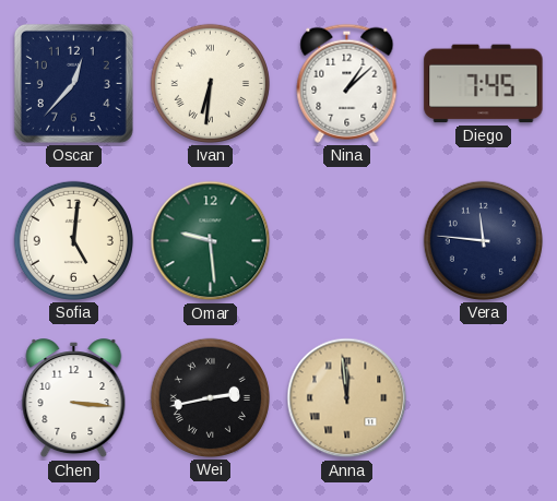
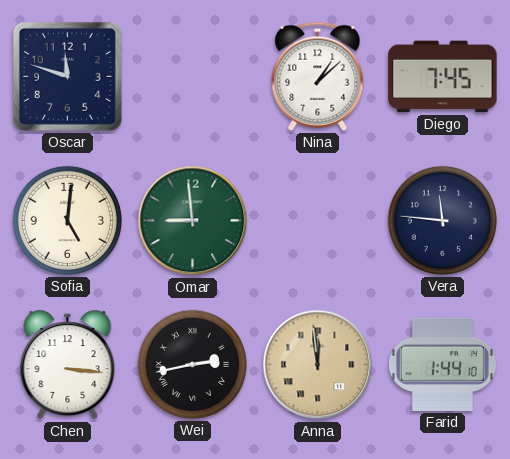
Oscar: 12:37 -> 11:48
Ivan: 6:31 -> none
Omar: 9:29 -> 8:59
Farid: none -> 1:44
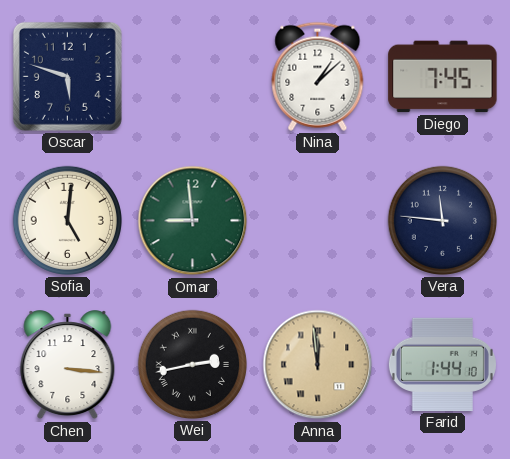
Oscar: 11:48 -> 5:48
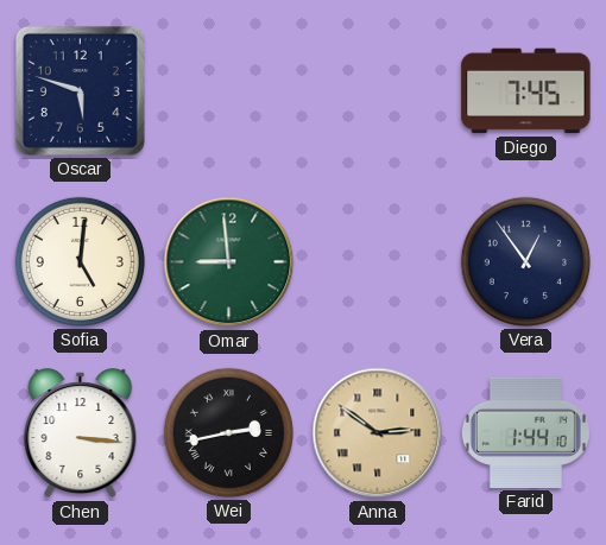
Nina: 1:08 -> none
Vera: 11:46 -> 12:54
Anna: 11:59 -> 2:51
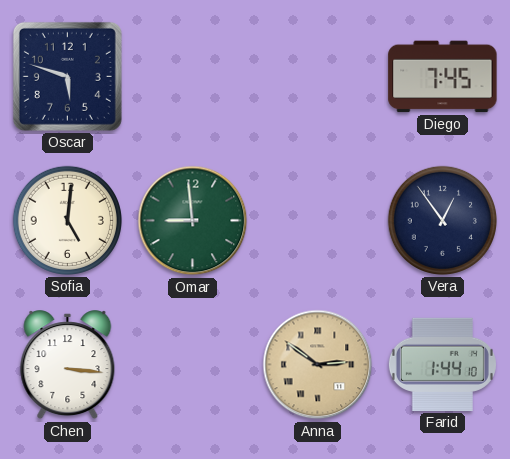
Wei: 2:43 -> none
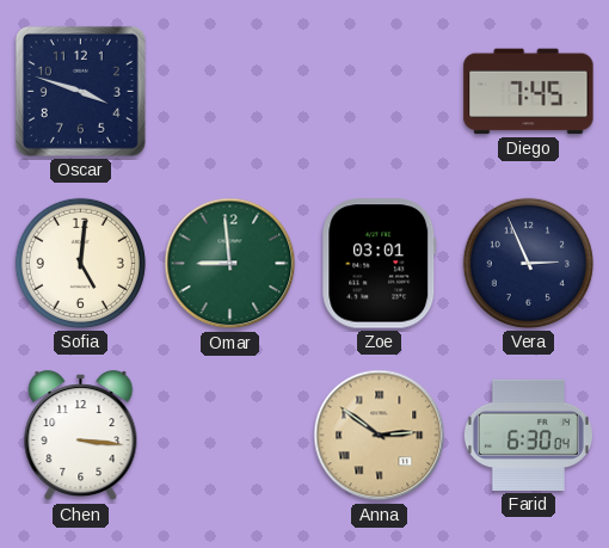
Oscar: 5:48 -> 3:48
Zoe: none -> 03:01
Vera: 12:54 -> 2:56
Farid: 1:44 -> 6:30
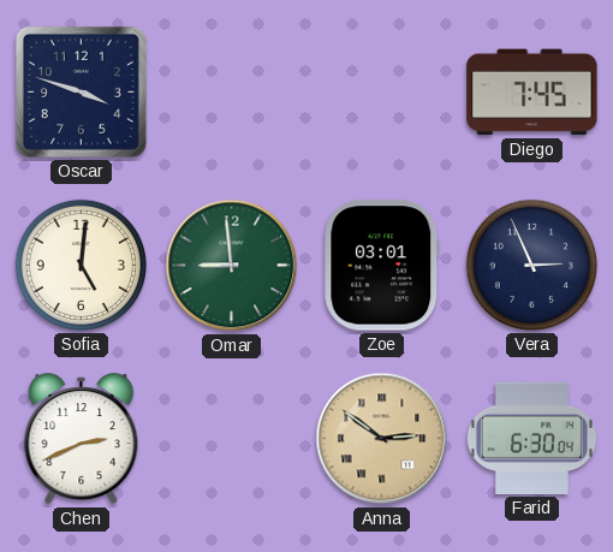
Chen: 3:16 -> 2:41
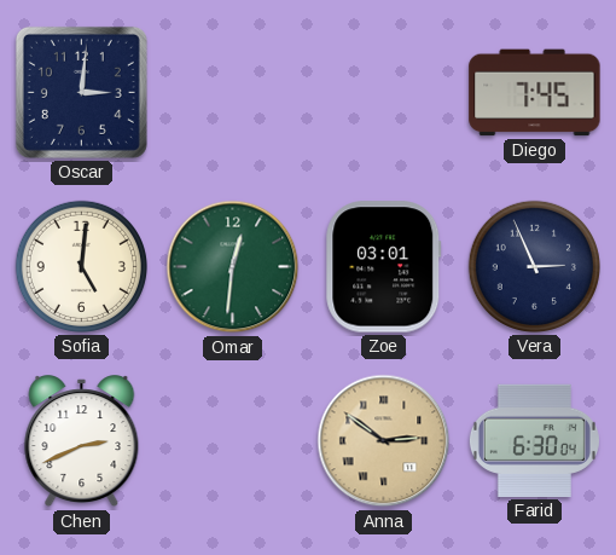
Oscar: 3:48 -> 3:01
Omar: 8:59 -> 12:31
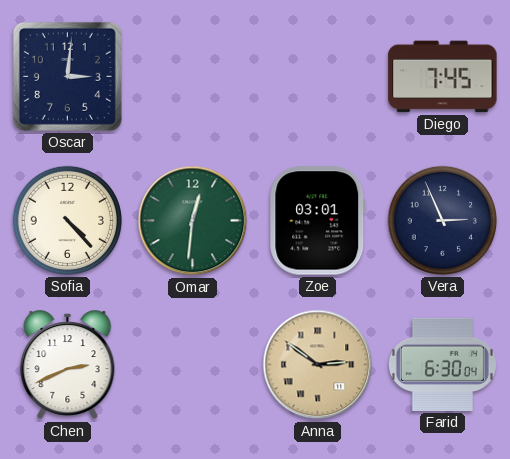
Sofia: 5:01 -> 4:23
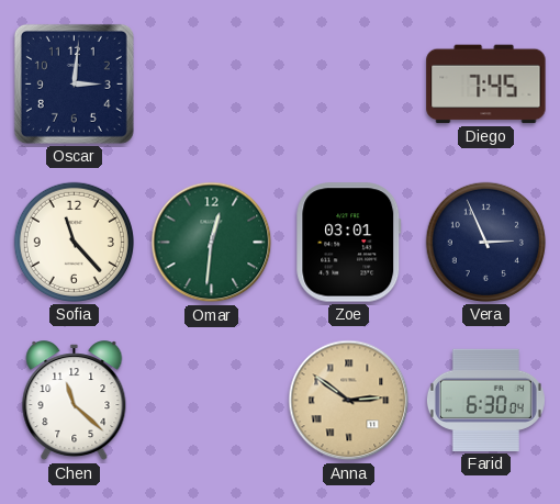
Sofia: 4:23 -> 11:23
Chen: 2:41 -> 11:22
